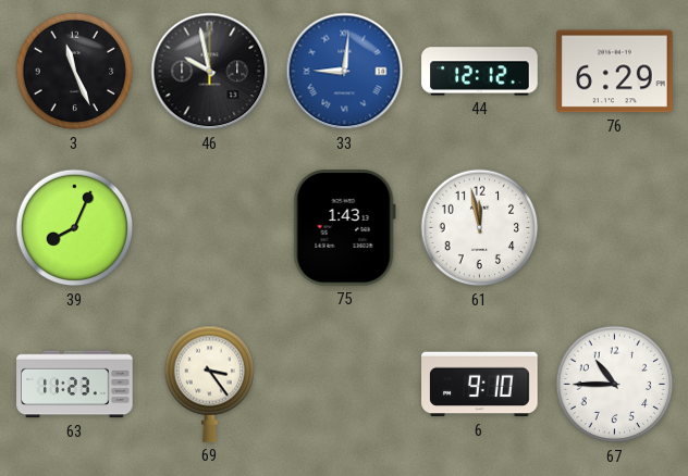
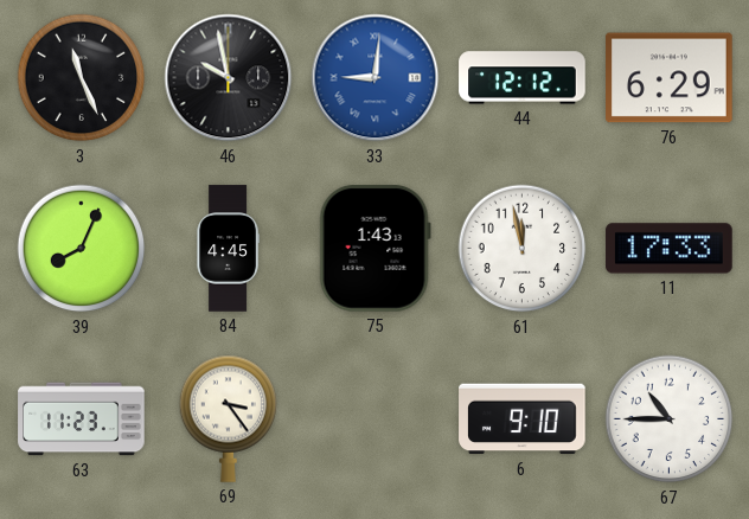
84: none -> 4:45
11: none -> 17:33
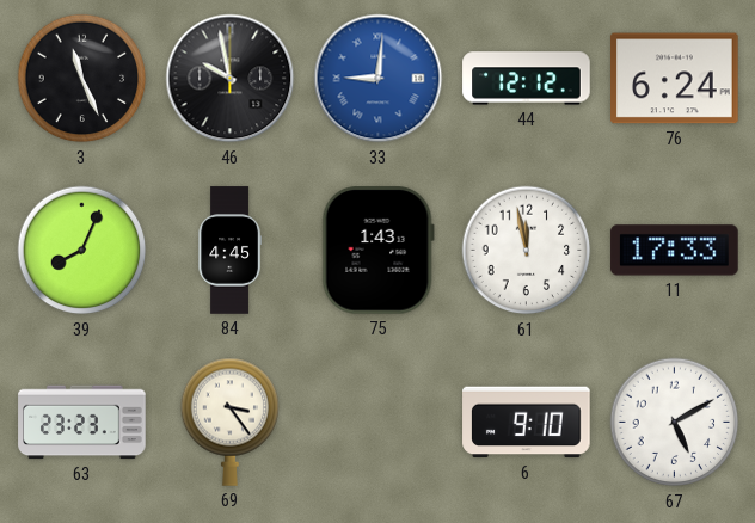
76: 6:29 -> 6:24
63: 11:23 -> 23:23
67: 10:45 -> 5:10
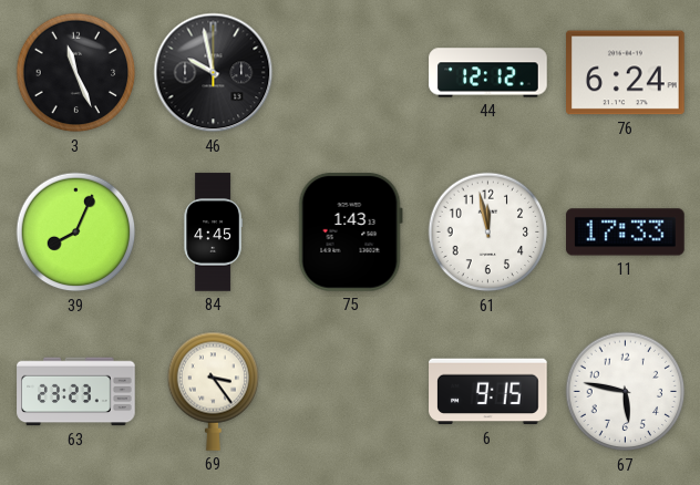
33: 9:01 -> none
6: 9:10 -> 9:15
67: 5:10 -> 5:47
